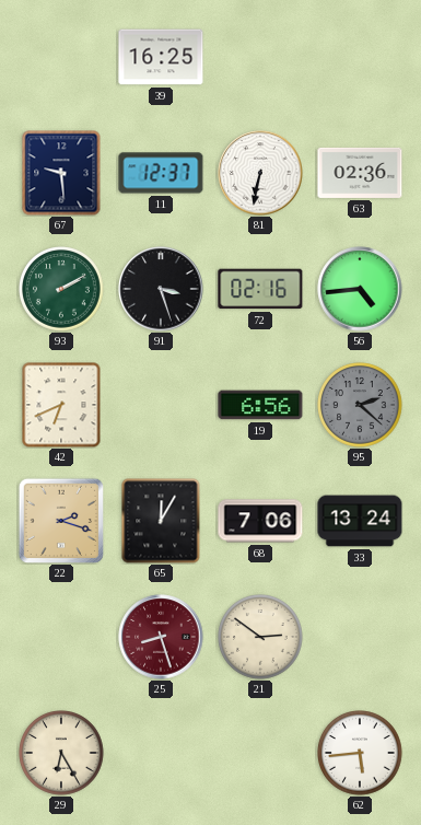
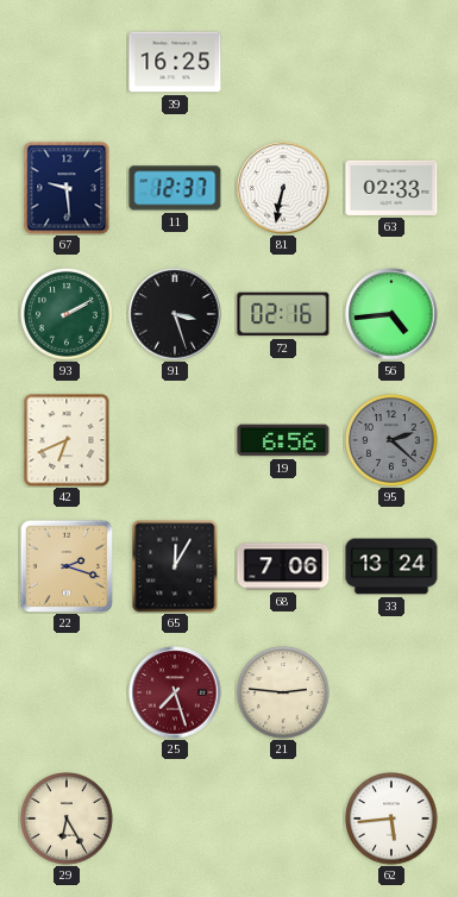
63: 02:36 -> 02:33
25: 8:27 -> 7:27
21: 2:51 -> 2:46
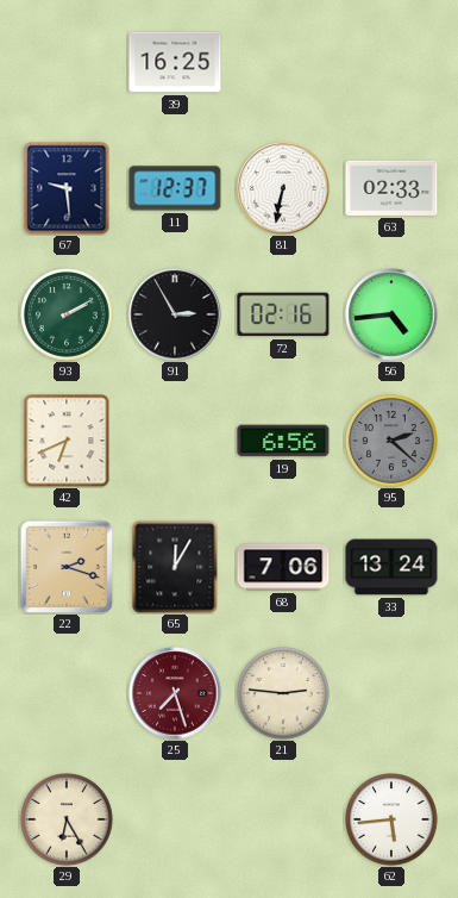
91: 3:27 -> 2:55
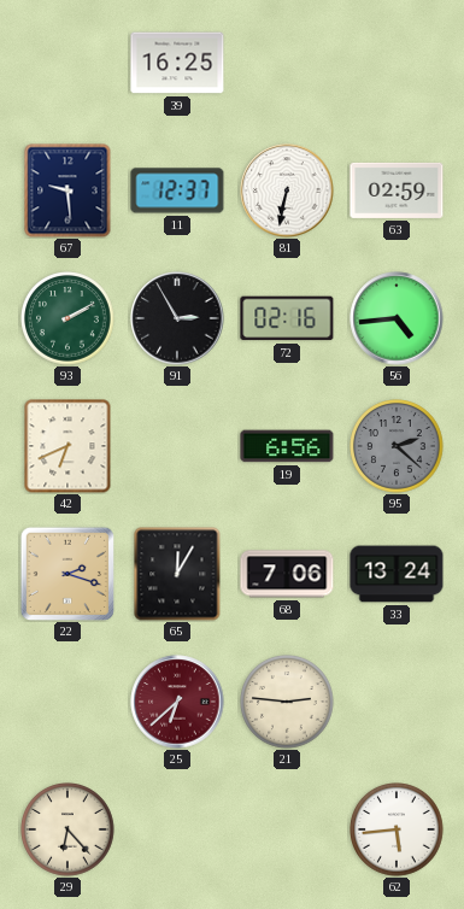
63: 02:33 -> 02:59
25: 7:27 -> 6:38
29: 6:25 -> 6:23
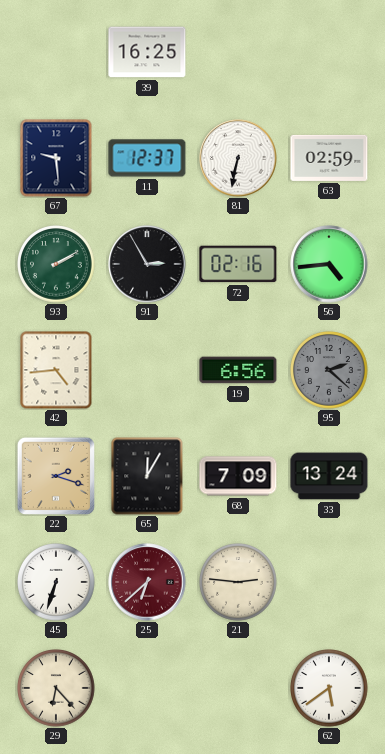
42: 6:41 -> 4:44
68: 7:06 -> 7:09
45: none -> 6:33
62: 5:44 -> 5:39
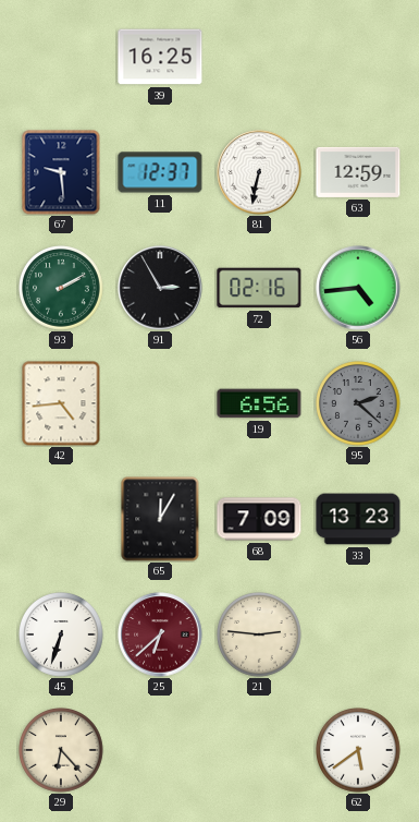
63: 02:59 -> 12:59
22: 2:18 -> none
33: 13:24 -> 13:23
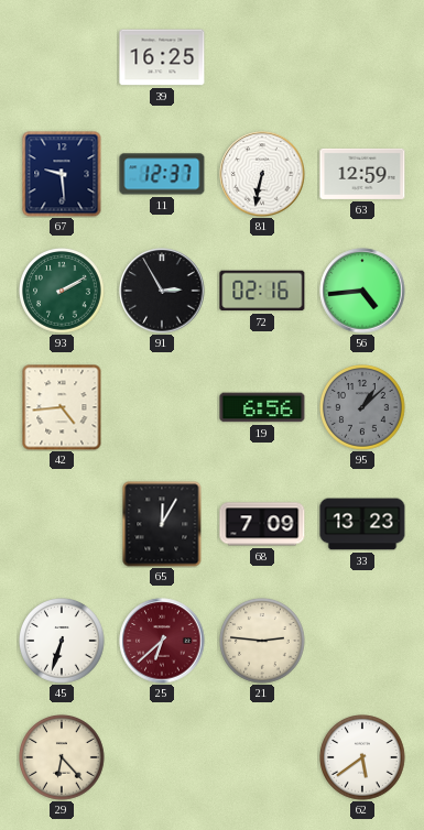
95: 2:22 -> 1:08
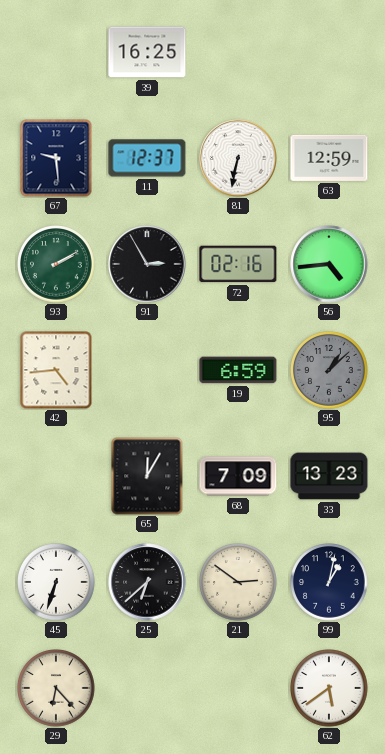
19: 6:56 -> 6:59
25 dial: burgundy -> black
21: 2:46 -> 2:51
99: none -> 1:02
